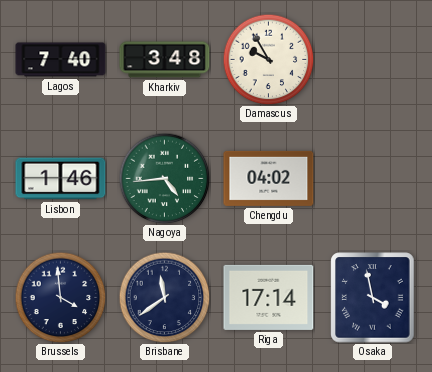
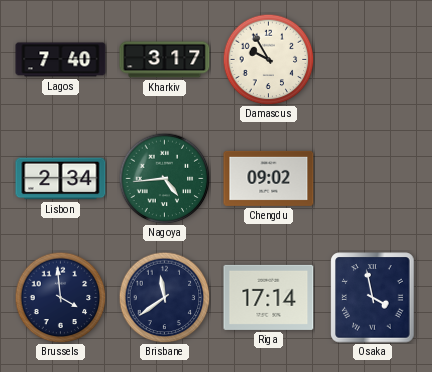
Kharkiv: 3:48 -> 3:17
Lisbon: 1:46 -> 2:34
Chengdu: 04:02 -> 09:02
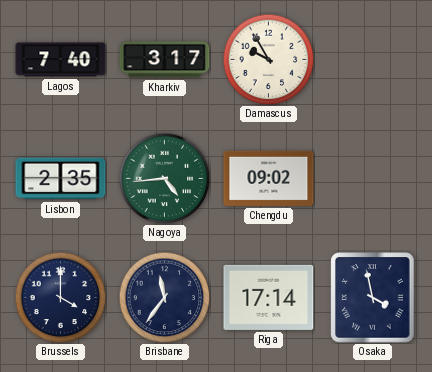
Lisbon: 2:34 -> 2:35
Brussels: 3:59 -> 4:00
Brisbane: 11:39 -> 11:36
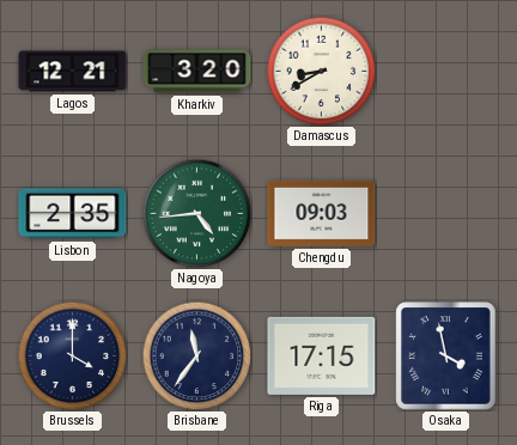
Lagos: 7:40 -> 12:21
Kharkiv: 3:17 -> 3:20
Damascus: 9:55 -> 8:40
Chengdu: 09:02 -> 09:03
Riga: 17:14 -> 17:15
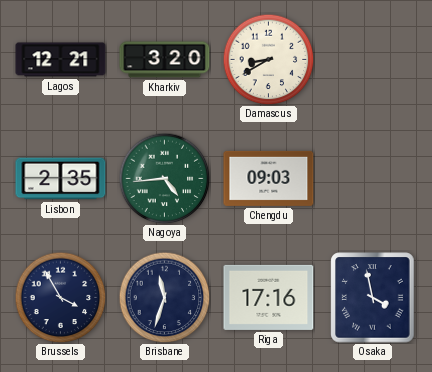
Brussels: 4:00 -> 3:55
Brisbane: 11:36 -> 11:33
Riga: 17:15 -> 17:16
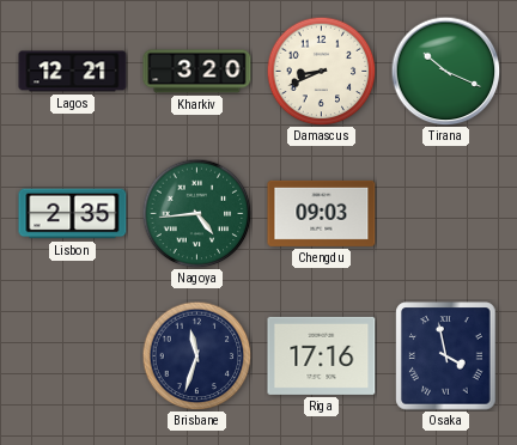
Damascus: 8:40 -> 8:41
Tirana: none -> 10:19
Brussels: 3:55 -> none
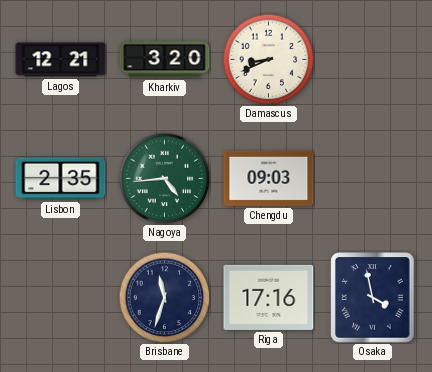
Tirana: 10:19 -> none
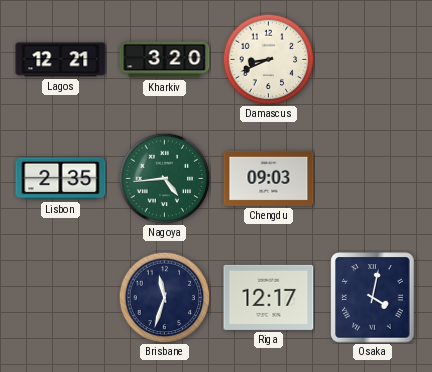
Riga: 17:16 -> 12:17
Osaka: 3:58 -> 4:02
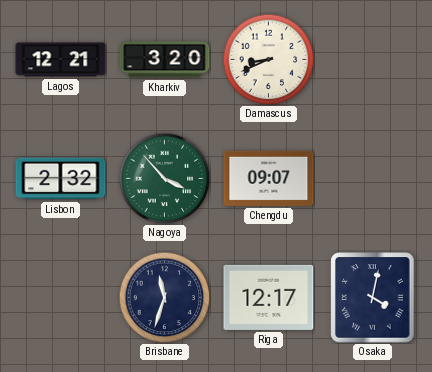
Lisbon: 2:35 -> 2:32
Nagoya: 4:44 -> 3:53
Chengdu: 09:03 -> 09:07
